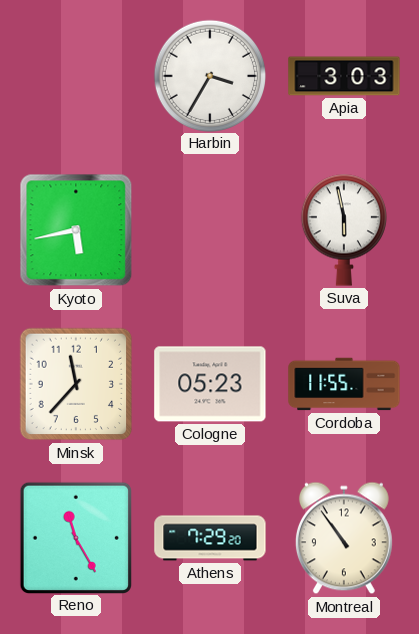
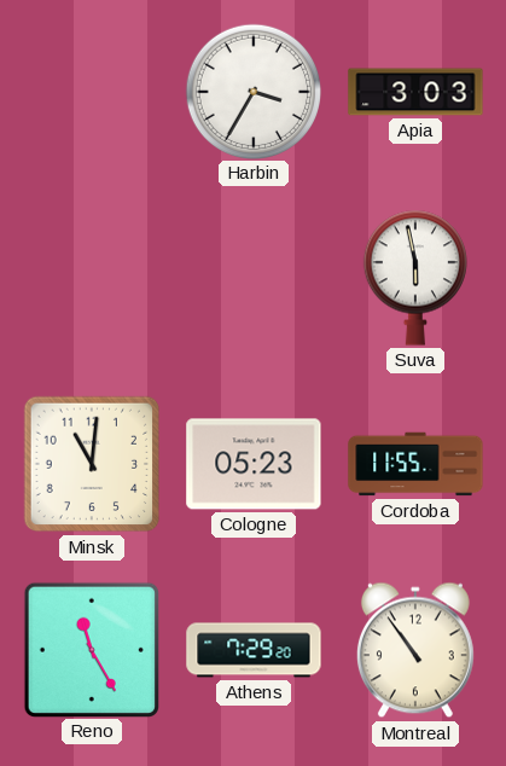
Kyoto: 5:43 -> none
Minsk: 11:37 -> 11:01
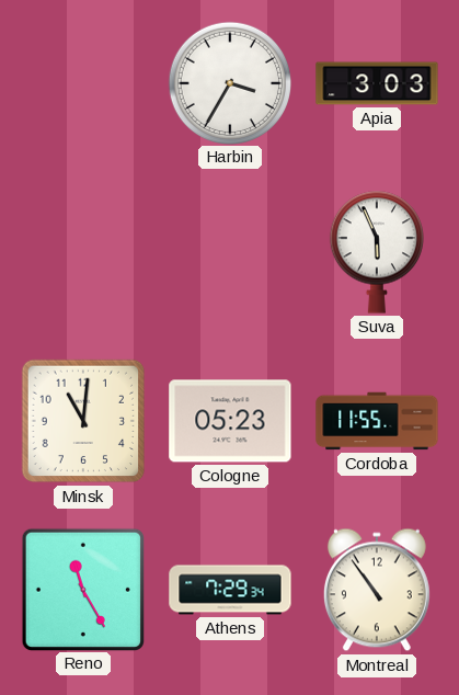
Suva: 5:58 -> 5:56
Athens: 7:29:20 -> 7:29:34
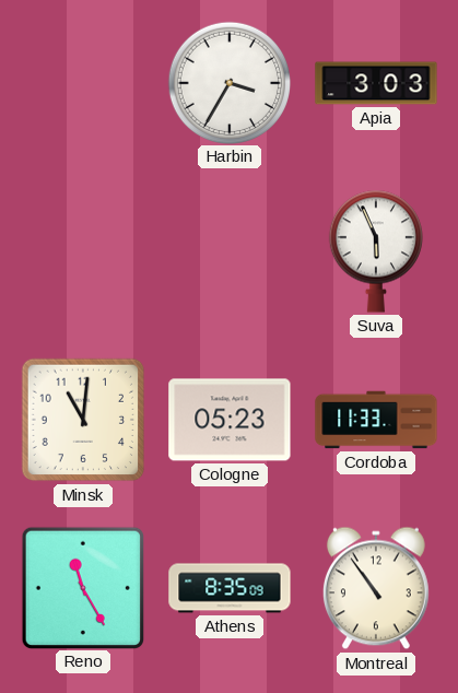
Cordoba: 11:55 -> 11:33
Athens: 7:29 -> 8:35
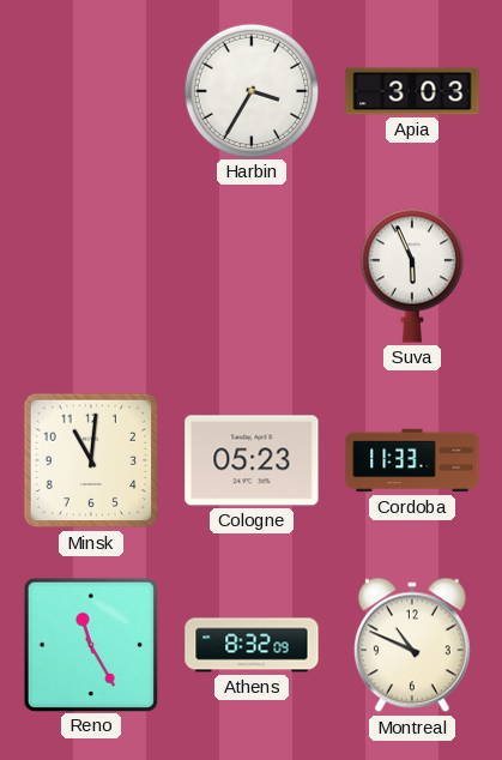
Athens: 8:35 -> 8:32
Montreal: 10:54 -> 10:49
